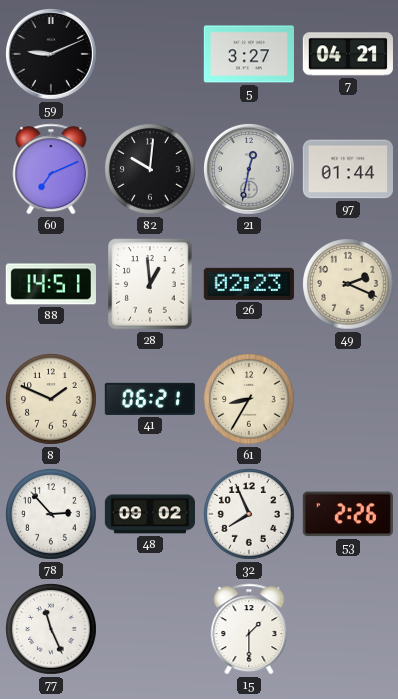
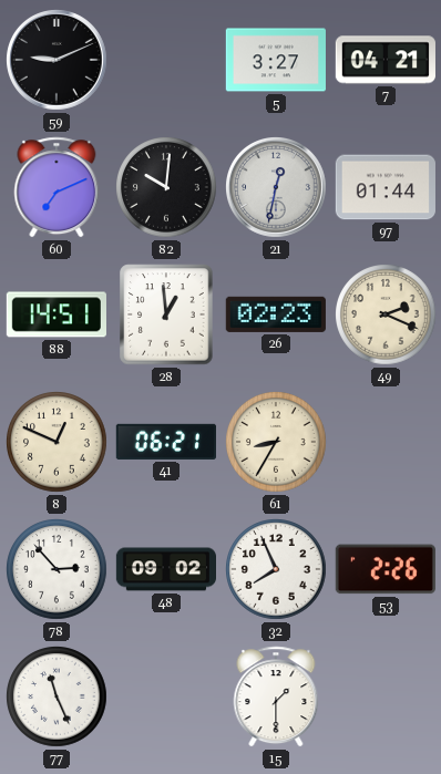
8: 1:49 -> 12:49
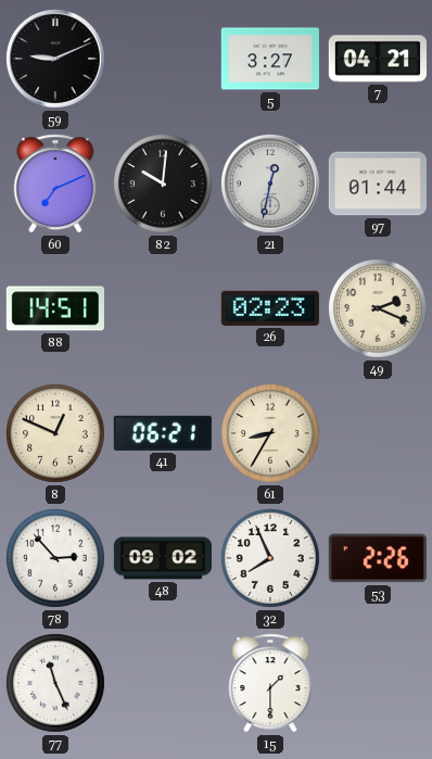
28: 12:59 -> none
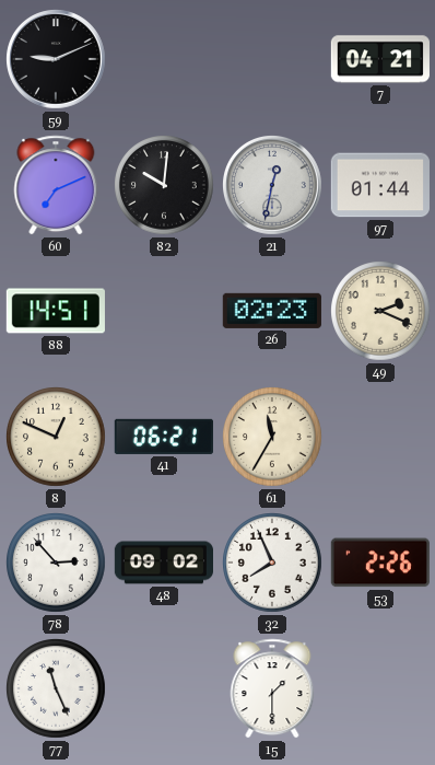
5: 3:27 -> none
61: 8:35 -> 11:35
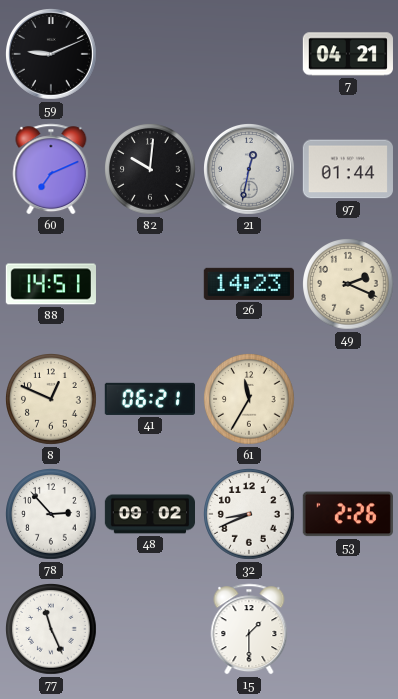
26: 02:23 -> 14:23
32: 7:56 -> 8:41
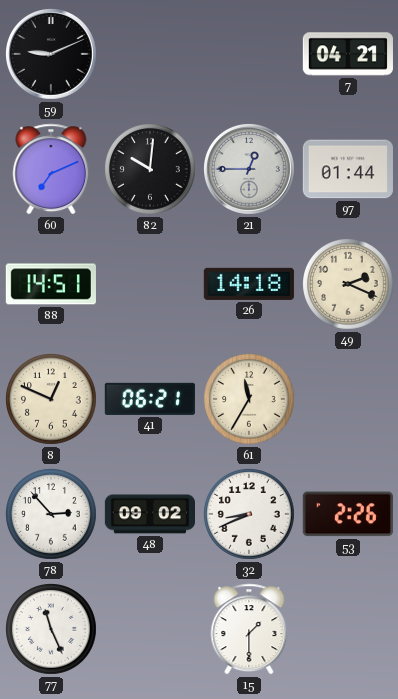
21: 12:32 -> 12:45
26: 14:23 -> 14:18
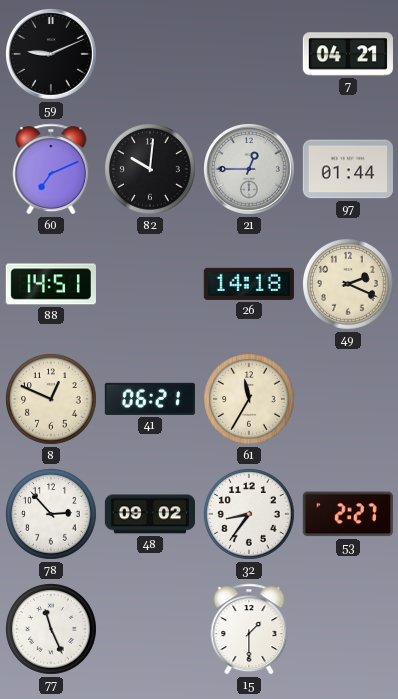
32: 8:41 -> 8:36
53: 2:26 -> 2:27
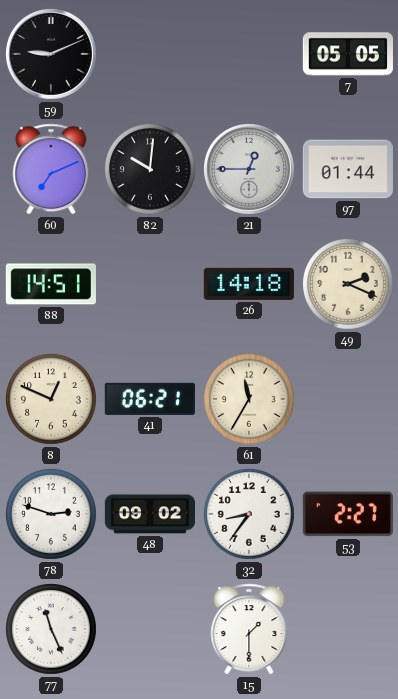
7: 04:21 -> 05:05
78: 2:53 -> 2:48
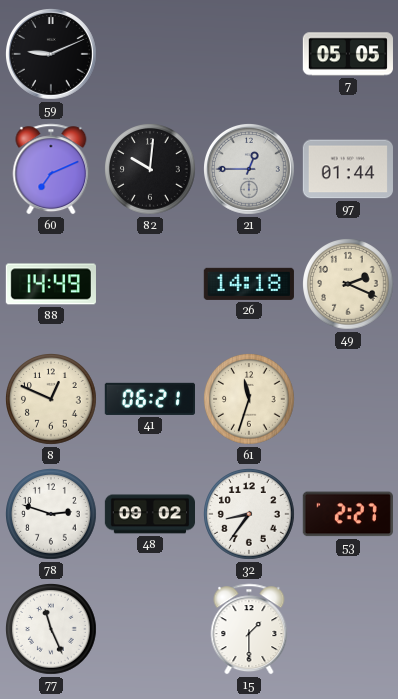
88: 14:51 -> 14:49
61: 11:35 -> 11:33
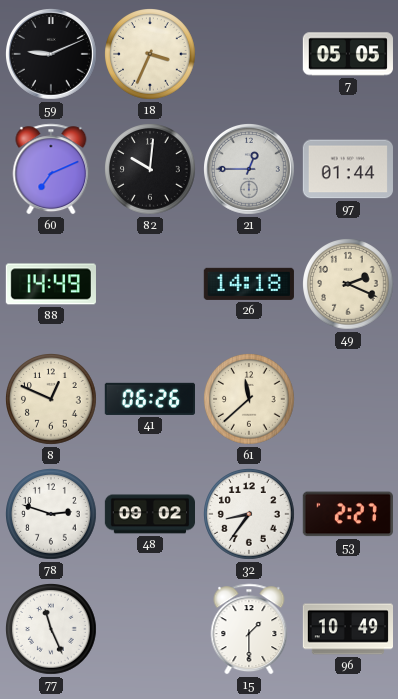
18: none -> 3:34
41: 06:21 -> 06:26
61: 11:33 -> 11:38
96: none -> 10:49
